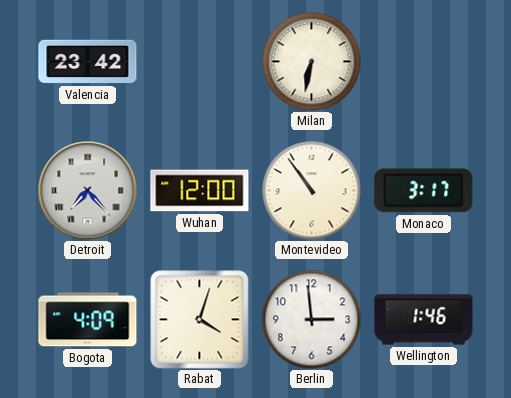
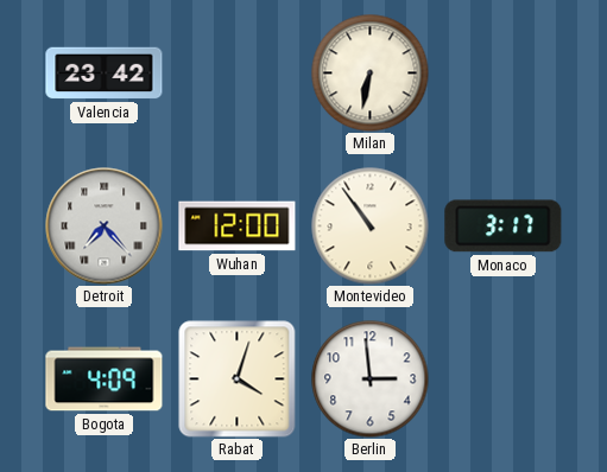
Wellington: 1:46 -> none
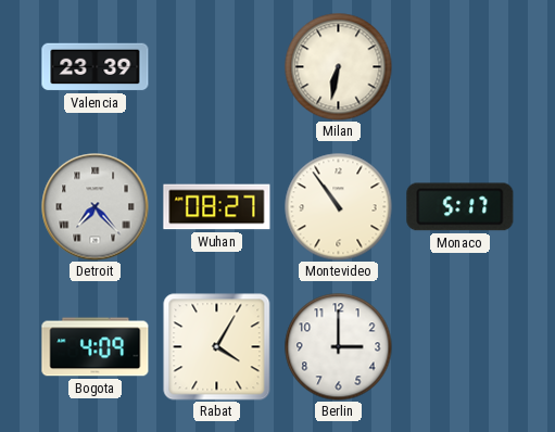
Valencia: 23:42 -> 23:39
Wuhan: 12:00 -> 08:27
Monaco: 3:17 -> 5:17
Rabat: 4:03 -> 4:05
Berlin: 2:59 -> 3:00
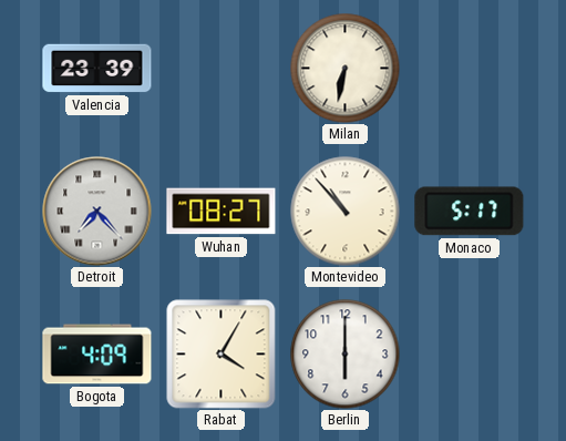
Montevideo: 10:54 -> 10:53
Berlin: 3:00 -> 6:00
